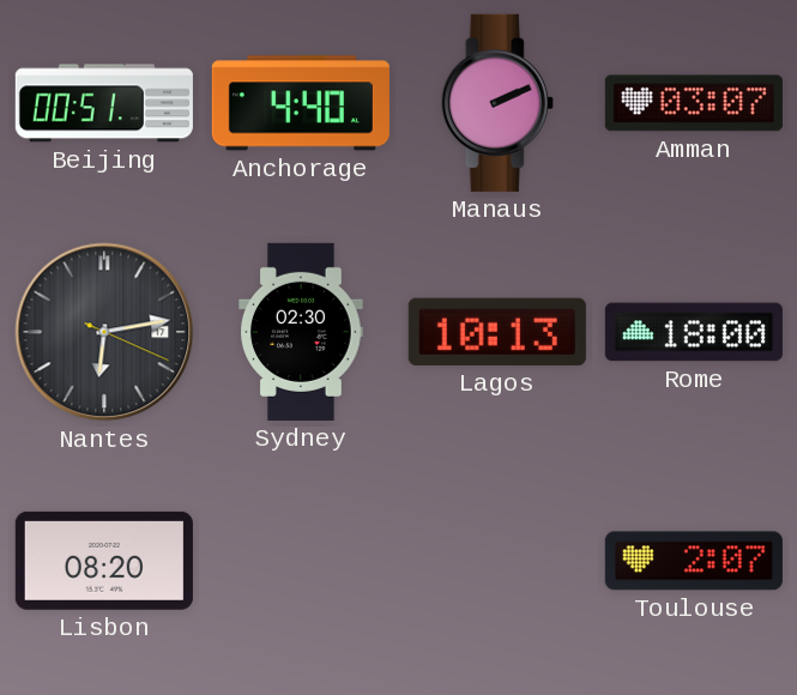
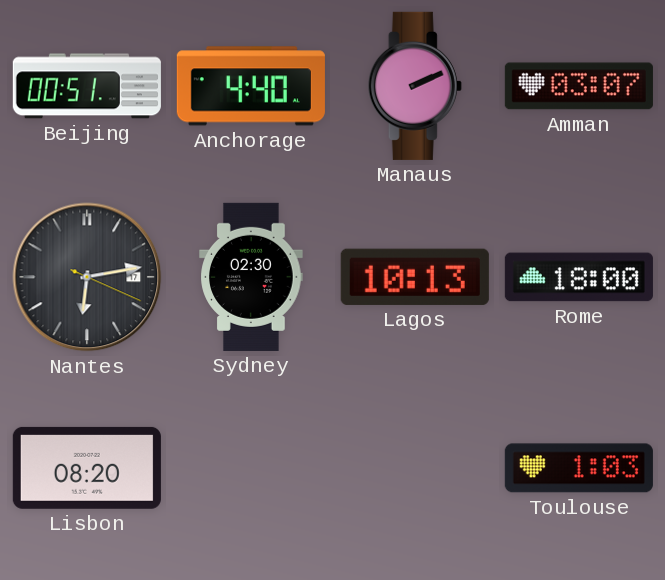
Toulouse: 2:07 -> 1:03
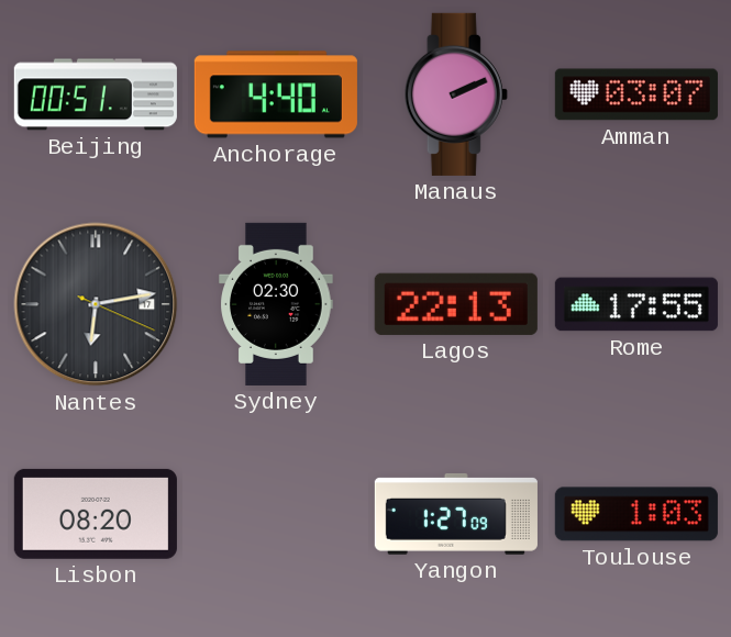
Lagos: 10:13 -> 22:13
Rome: 18:00 -> 17:55
Yangon: none -> 1:27
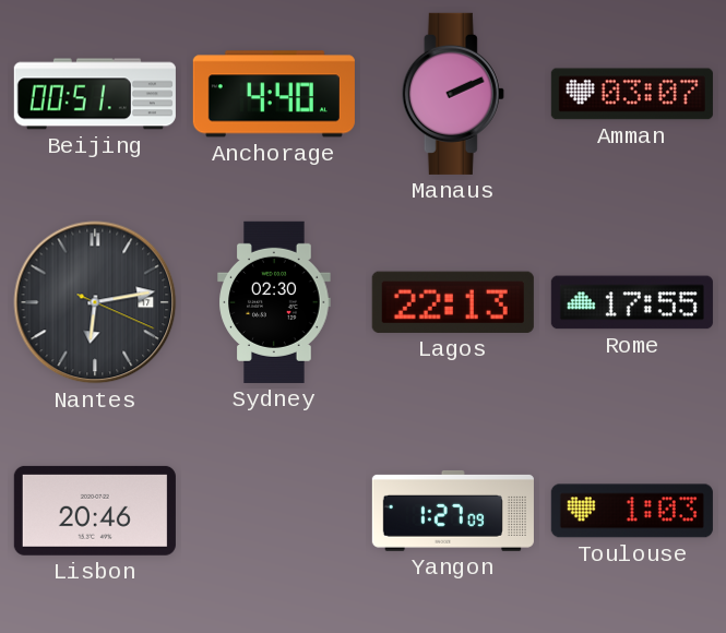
Lisbon: 08:20 -> 20:46
